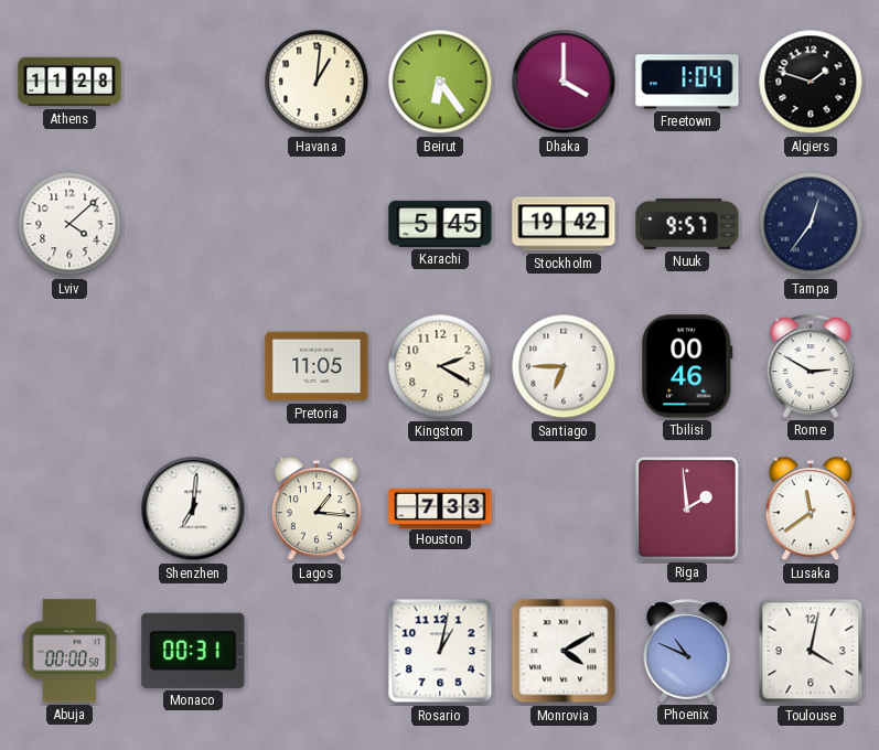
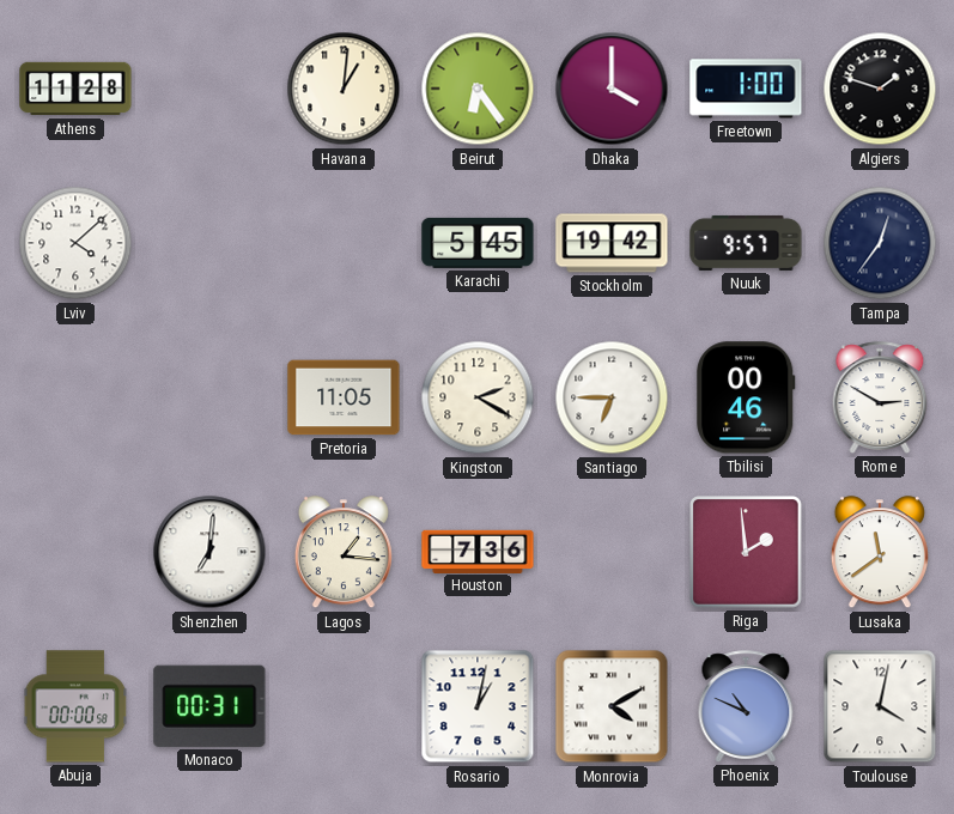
Freetown: 1:04 -> 1:00
Houston: 7:33 -> 7:36
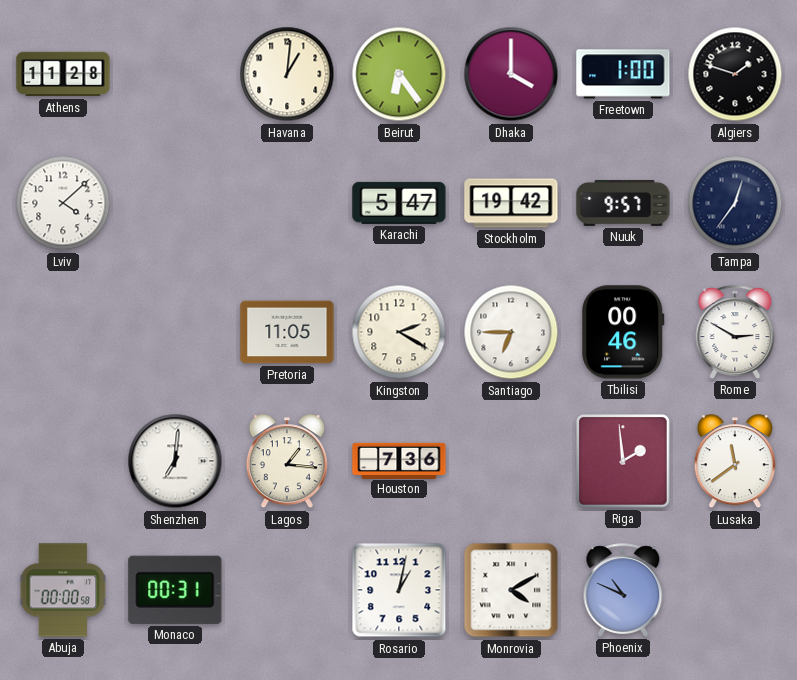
Karachi: 5:45 -> 5:47
Toulouse: 4:02 -> none
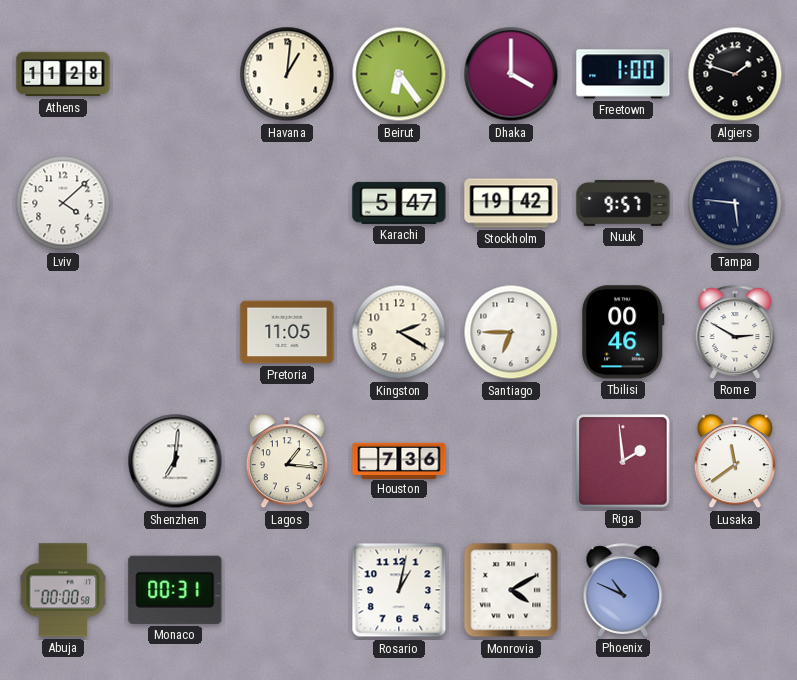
Tampa: 12:36 -> 5:46
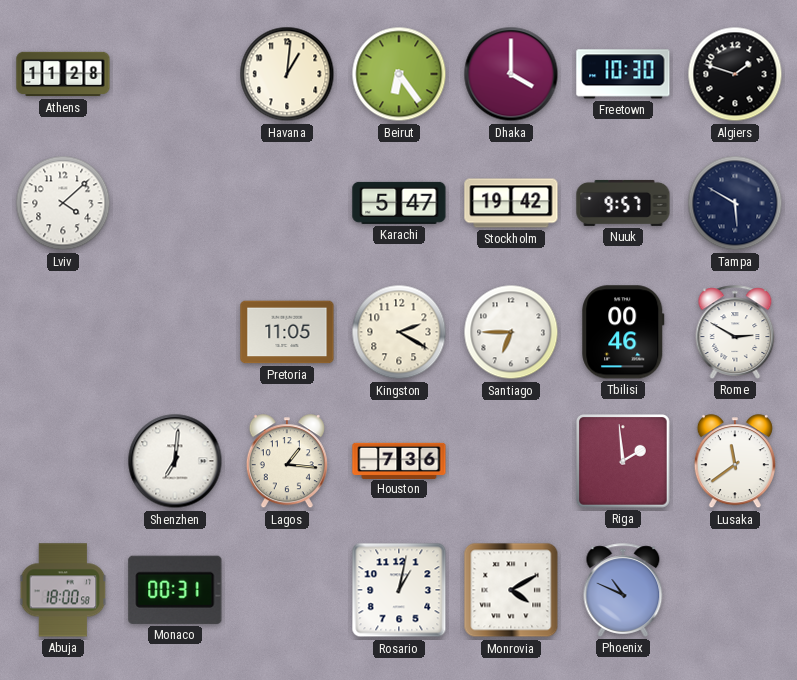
Freetown: 1:00 -> 10:30
Tampa: 5:46 -> 5:50
Abuja: 00:00 -> 18:00
